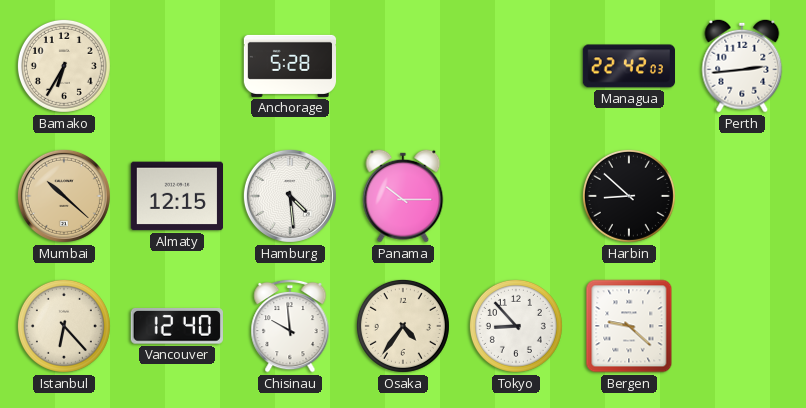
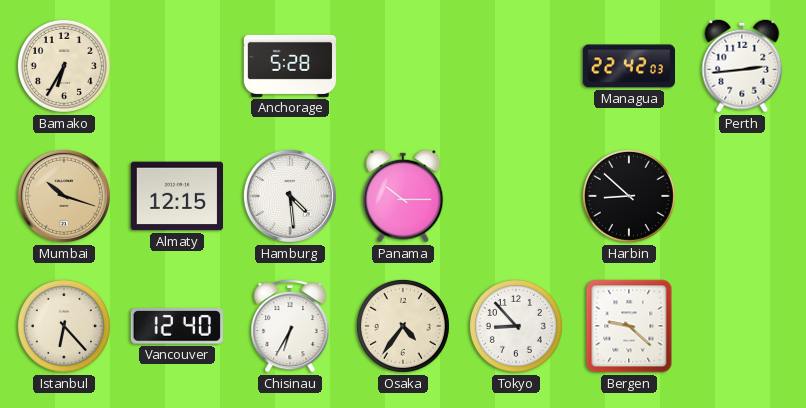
Mumbai: 10:22 -> 10:18
Chisinau: 9:59 -> 6:35
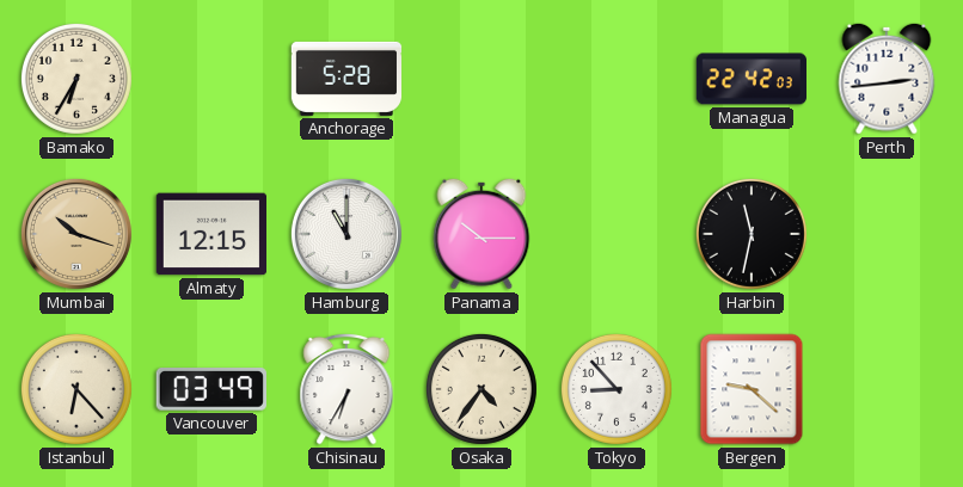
Hamburg: 4:29 -> 11:00
Harbin: 8:52 -> 11:32
Vancouver: 12:40 -> 03:49
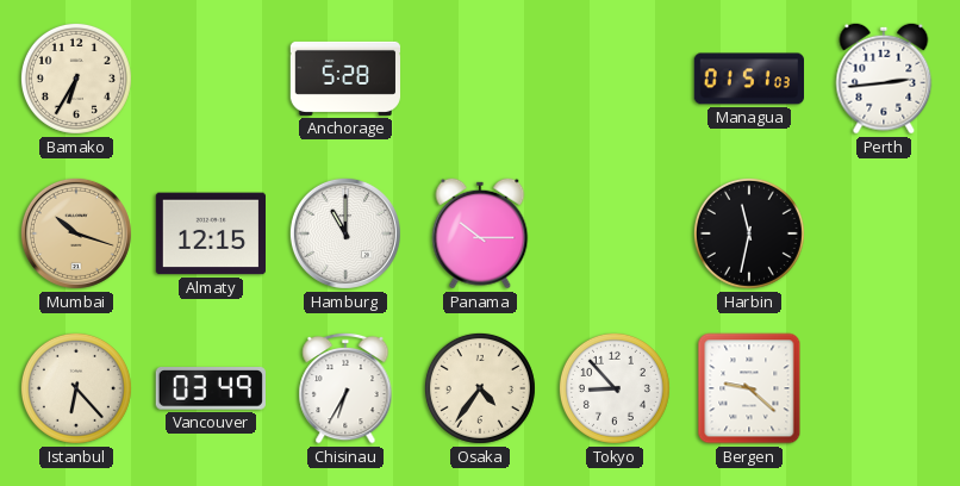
Managua: 22:42 -> 01:51
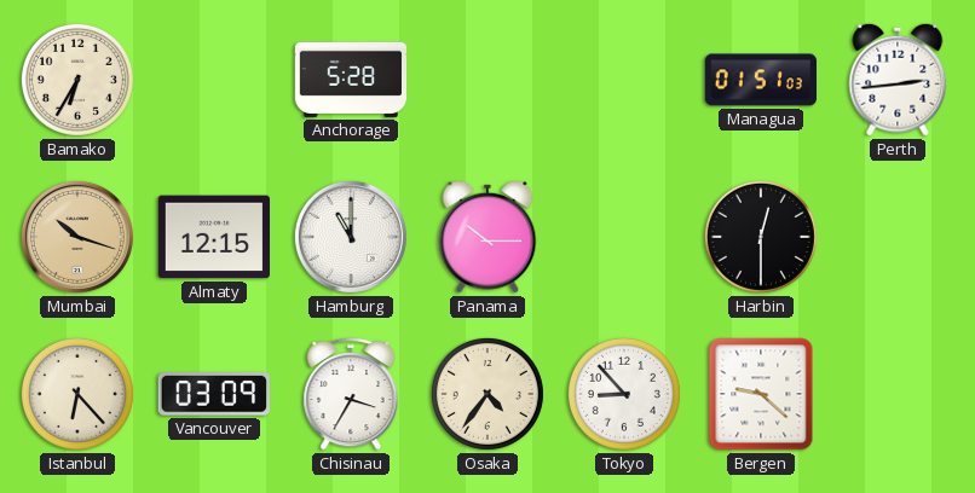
Harbin: 11:32 -> 12:30
Vancouver: 03:49 -> 03:09
Chisinau: 6:35 -> 3:35
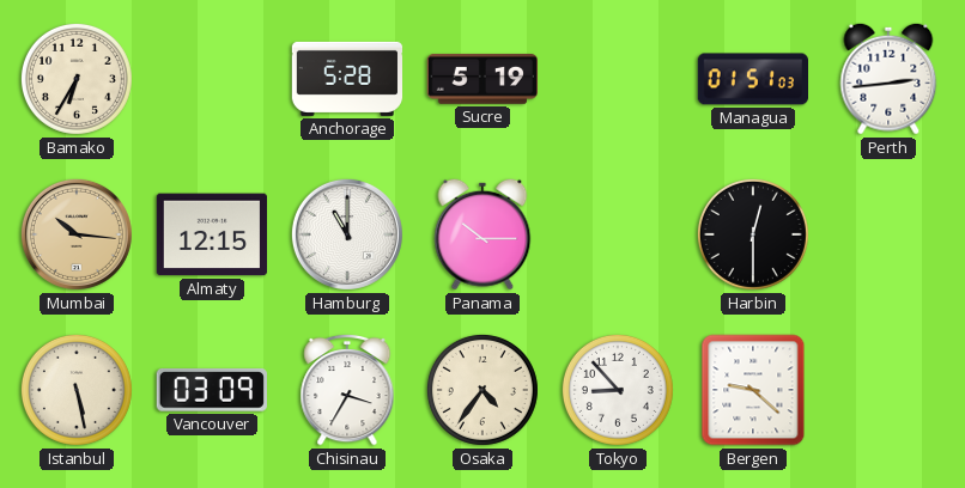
Sucre: none -> 5:19
Mumbai: 10:18 -> 10:16
Istanbul: 6:23 -> 5:28
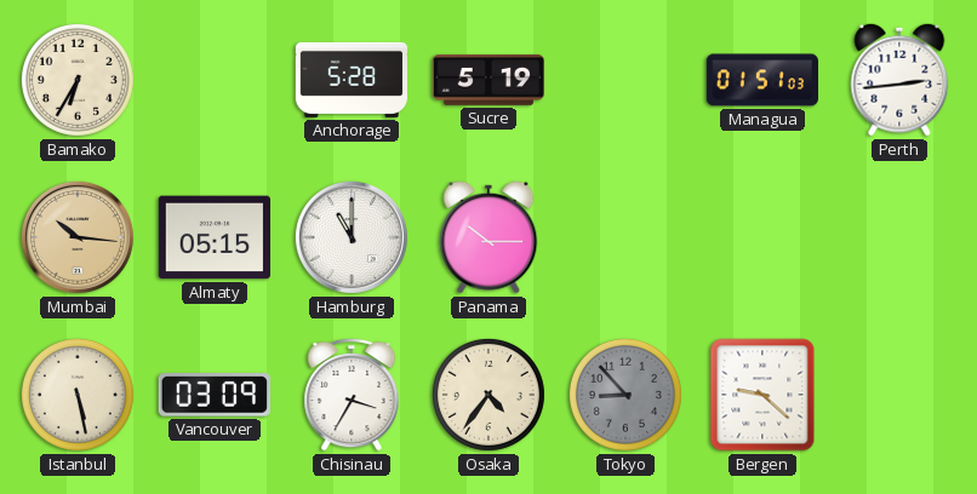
Almaty: 12:15 -> 05:15
Harbin: 12:30 -> none
Tokyo dial: white -> grey
